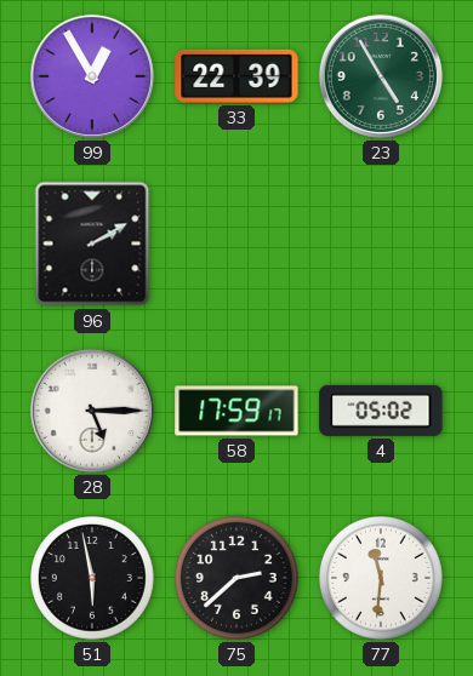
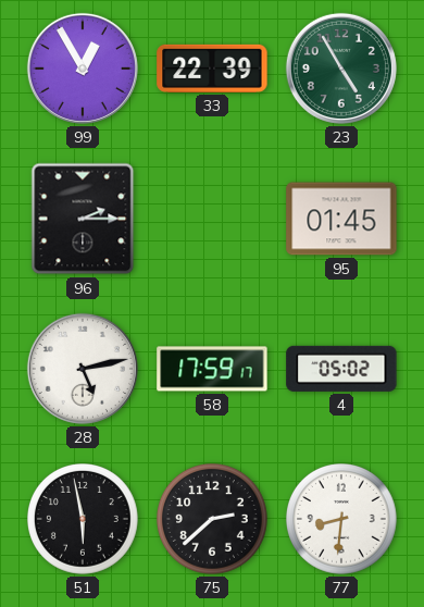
96: 2:10 -> 2:15
95: none -> 01:45
28: 5:15 -> 5:13
77: 11:31 -> 8:31
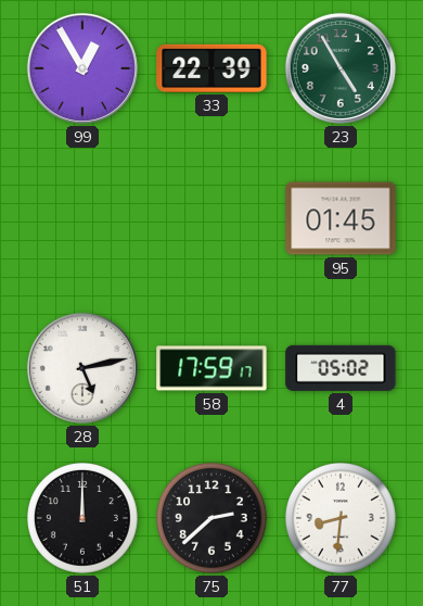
96: 2:15 -> none
51: 5:58 -> 12:00
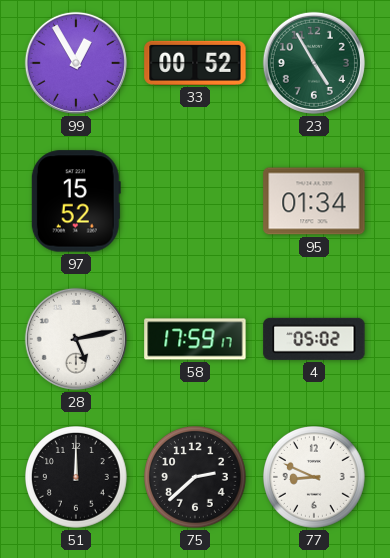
33: 22:39 -> 00:52
97: none -> 15:52
95: 01:45 -> 01:34
77: 8:31 -> 8:49
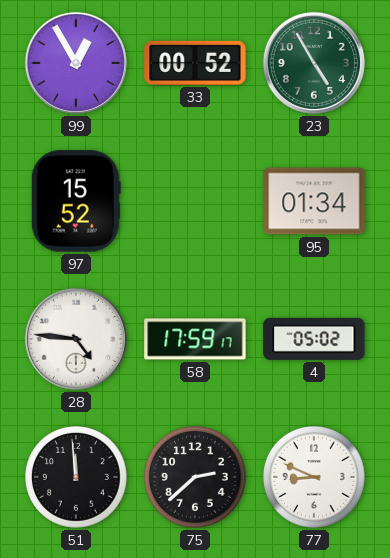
28: 5:13 -> 4:46
51: 12:00 -> 11:59
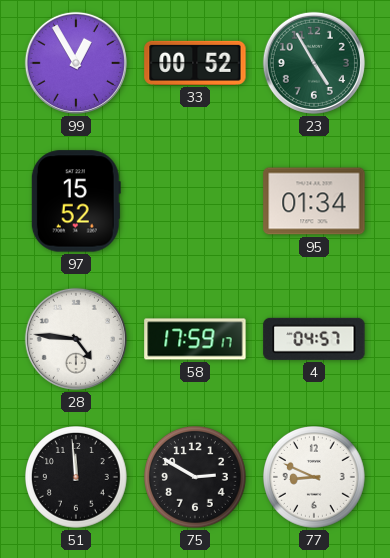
4: 05:02 -> 04:57
75: 2:38 -> 2:50
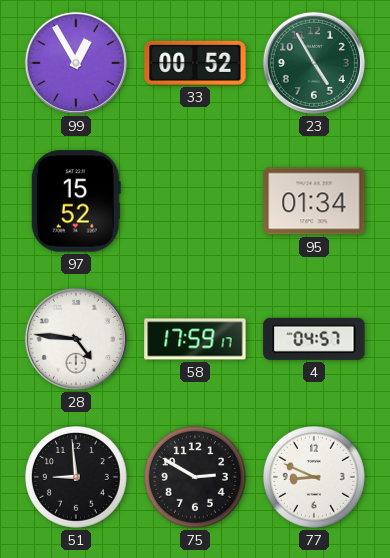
51: 11:59 -> 8:59
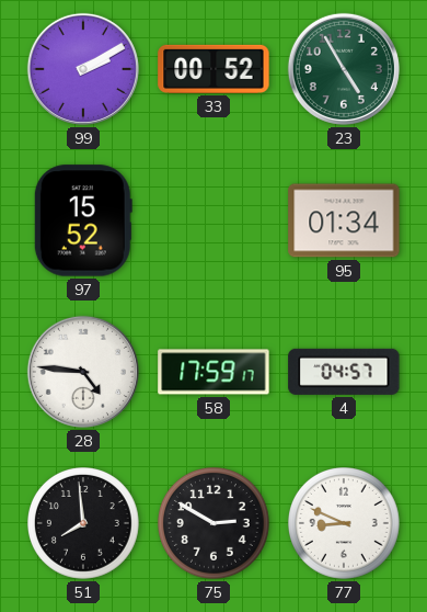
99: 12:55 -> 2:10
51: 8:59 -> 7:59
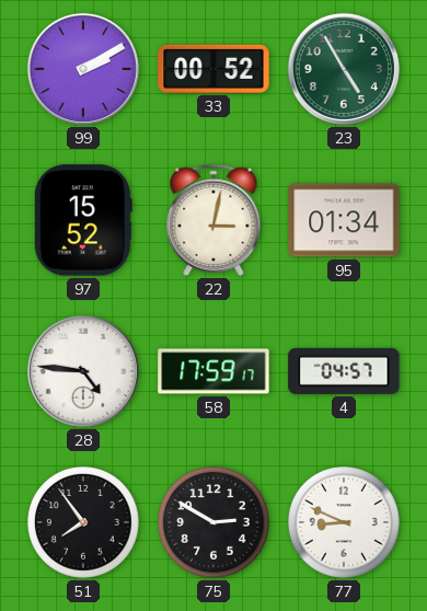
22: none -> 3:02
51: 7:59 -> 7:54
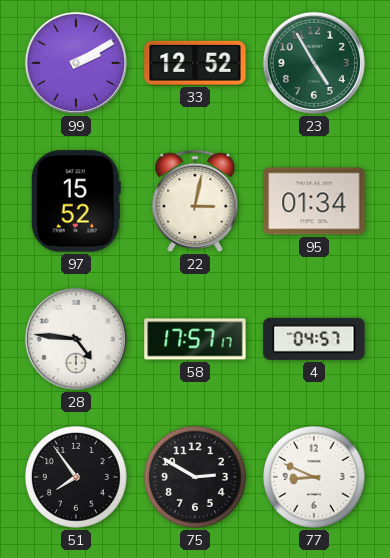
33: 00:52 -> 12:52
58: 17:59 -> 17:57
